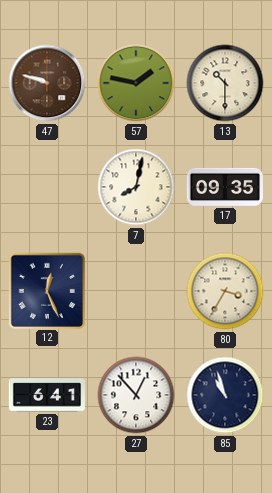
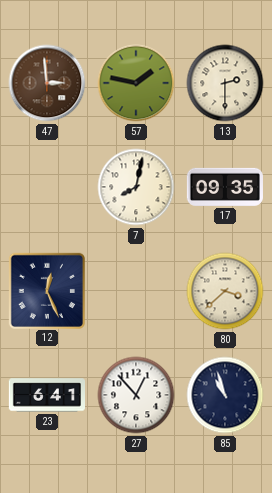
47: 9:48 -> 2:59
13: 10:30 -> 2:30
80: 3:35 -> 3:38
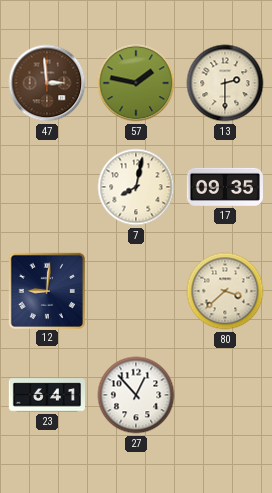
12: 12:26 -> 9:01
85: 10:57 -> none
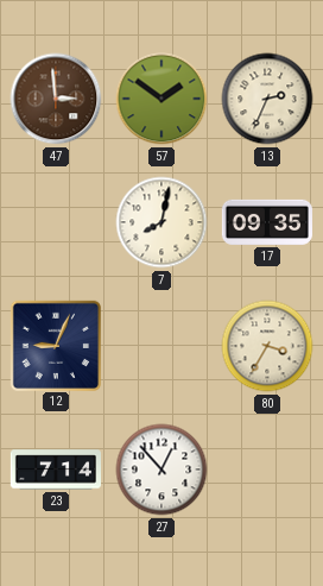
57: 1:47 -> 1:51
13: 2:30 -> 2:34
12: 9:01 -> 9:04
80: 3:38 -> 3:35
23: 6:41 -> 7:14
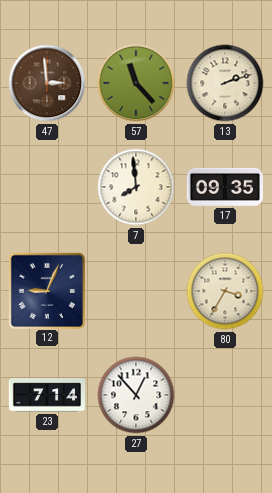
57: 1:51 -> 11:23
13: 2:34 -> 2:12
7: 8:02 -> 7:59
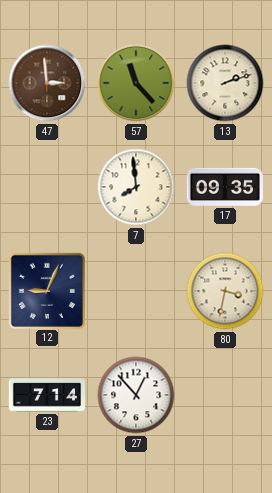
80: 3:35 -> 3:32
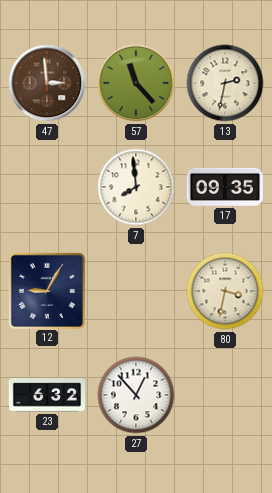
13: 2:12 -> 2:32
12: 9:04 -> 9:05
23: 7:14 -> 6:32
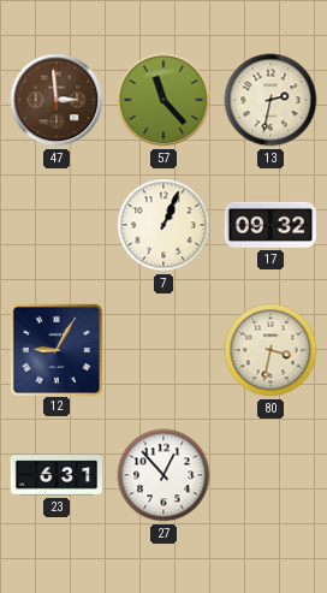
7: 7:59 -> 1:04
17: 09:35 -> 09:32
23: 6:32 -> 6:31
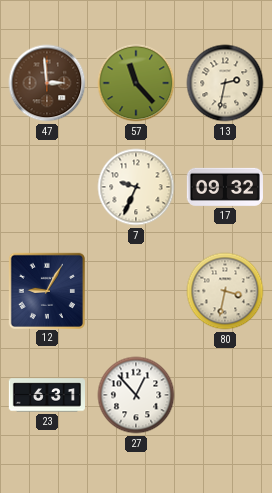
7: 1:04 -> 9:34
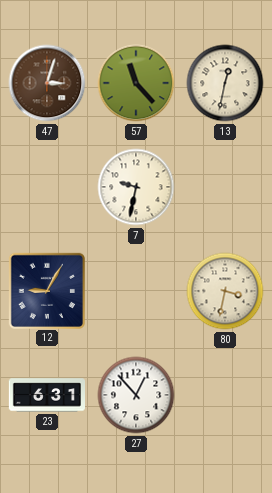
47: 2:59 -> 3:03
13: 2:32 -> 12:32
7: 9:34 -> 9:32
17: 09:32 -> none
